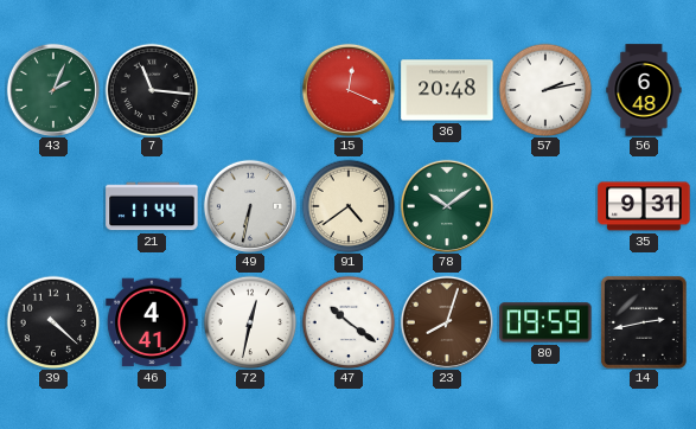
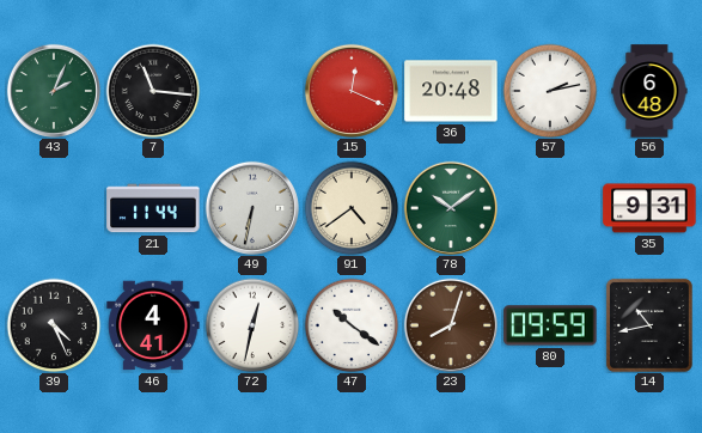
39: 4:22 -> 4:26
14: 2:43 -> 10:43
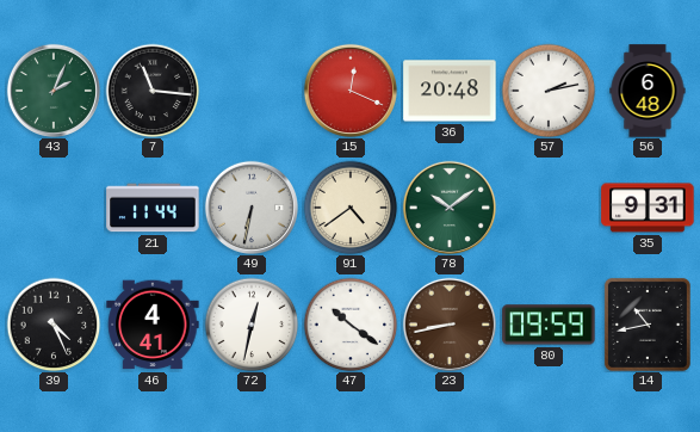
23: 8:03 -> 8:43
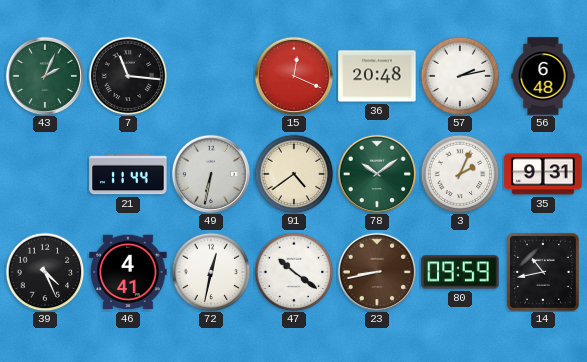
3: none -> 2:04
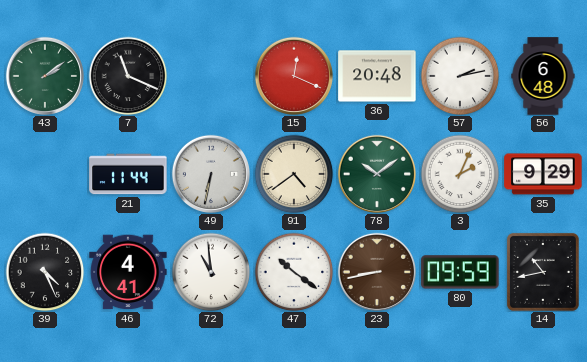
43: 2:04 -> 2:09
7: 11:16 -> 11:19
35: 9:31 -> 9:29
72: 12:32 -> 10:59
